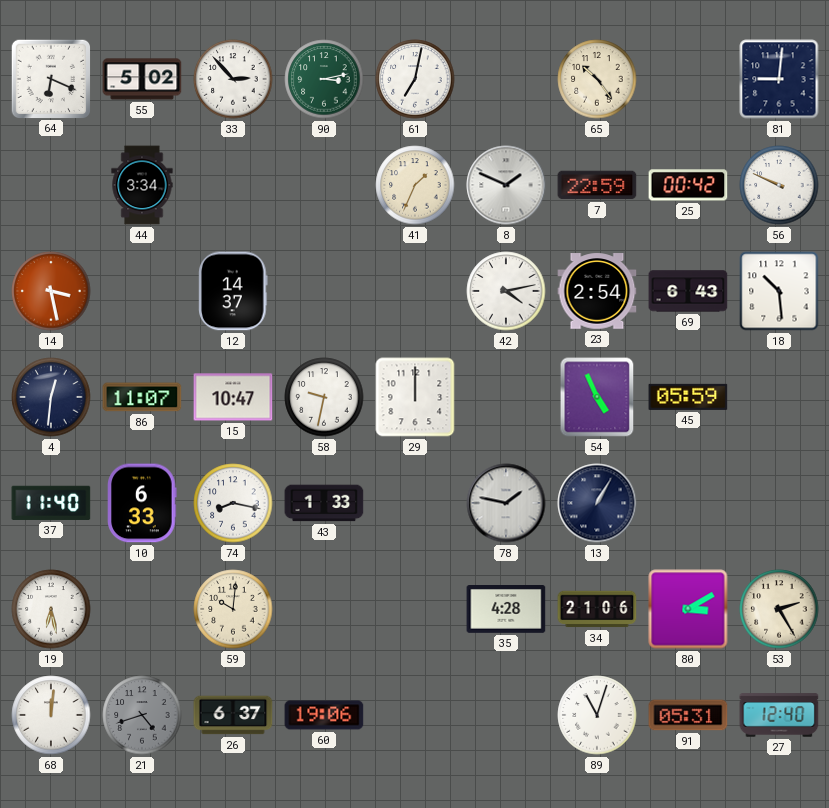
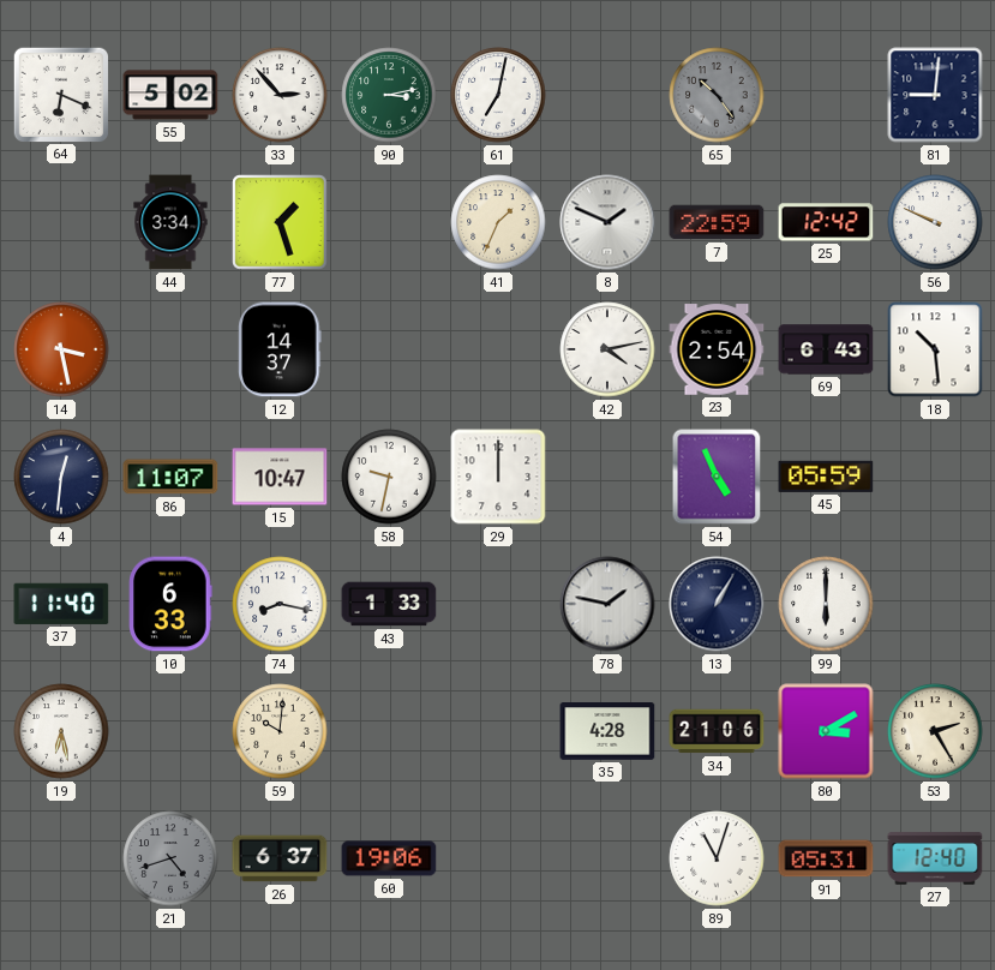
65 dial: cream -> grey
77: none -> 1:27
25: 00:42 -> 12:42
99: none -> 6:00
68: 12:01 -> none
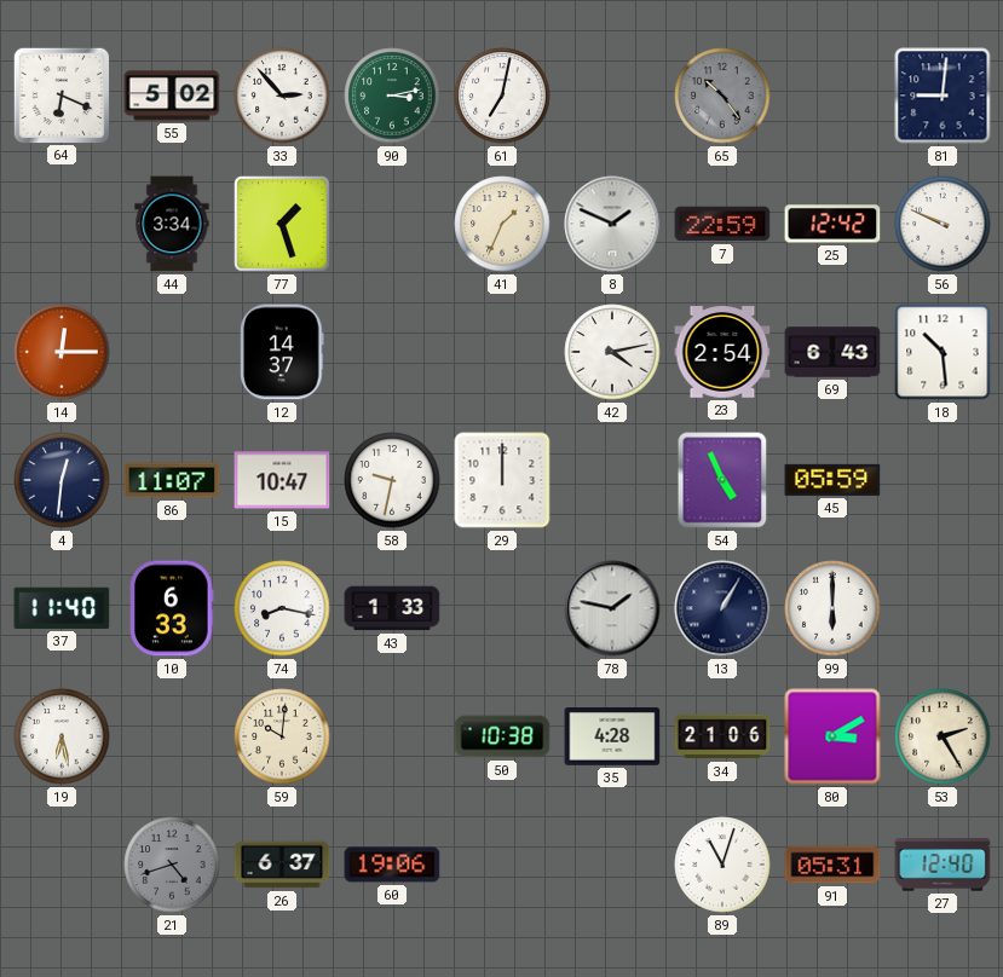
14: 3:28 -> 12:15
50: none -> 10:38
